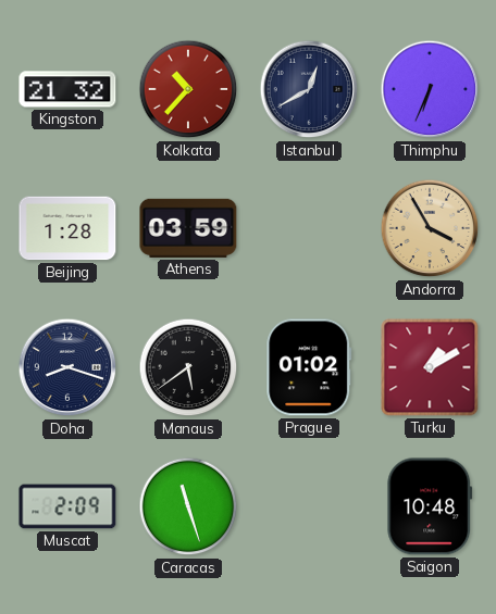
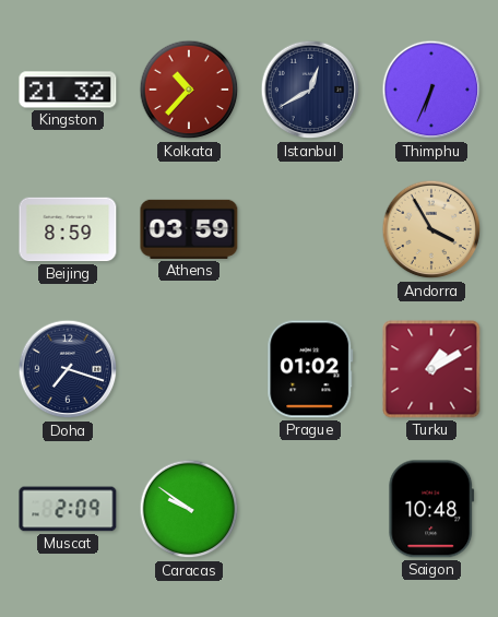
Beijing: 1:28 -> 8:59
Doha: 8:18 -> 7:18
Manaus: 5:39 -> none
Caracas: 11:27 -> 9:51
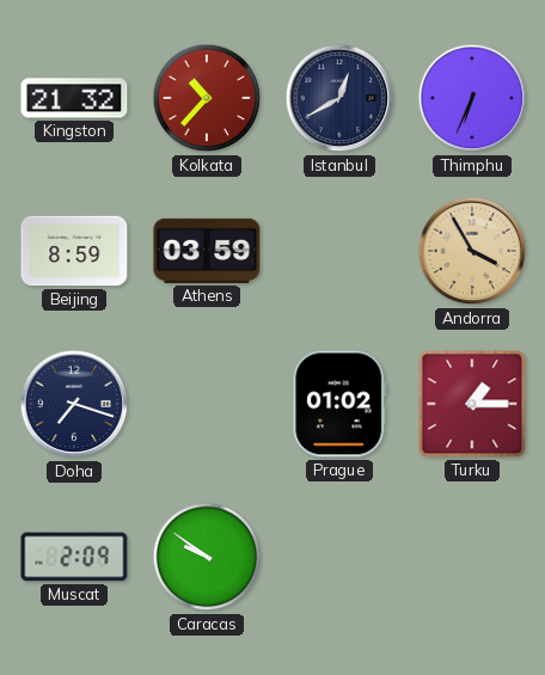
Turku: 1:10 -> 1:15
Saigon: 10:48 -> none
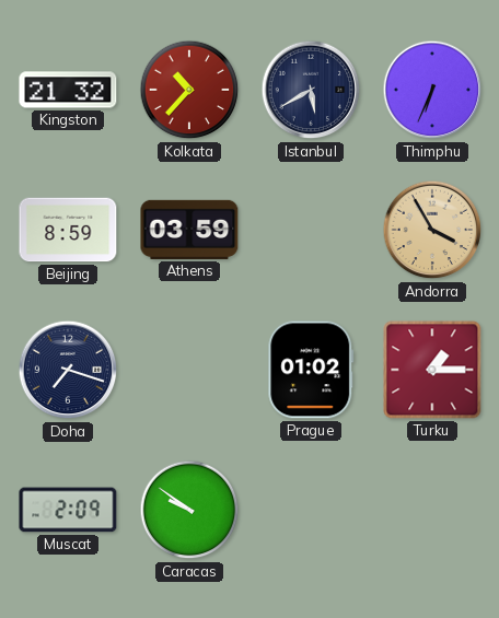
Istanbul: 12:40 -> 5:40
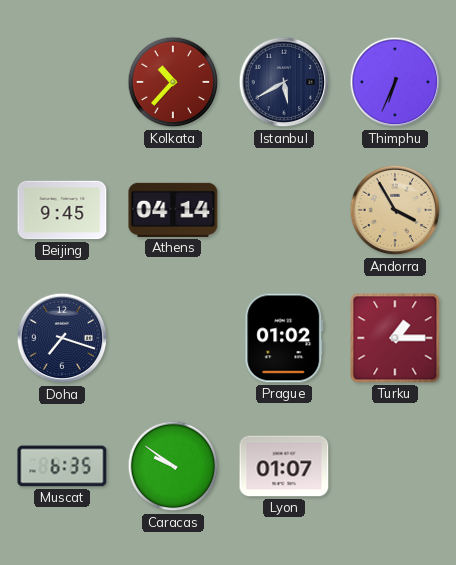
Kingston: 21:32 -> none
Beijing: 8:59 -> 9:45
Athens: 03:59 -> 04:14
Muscat: 2:09 -> 6:35
Lyon: none -> 01:07
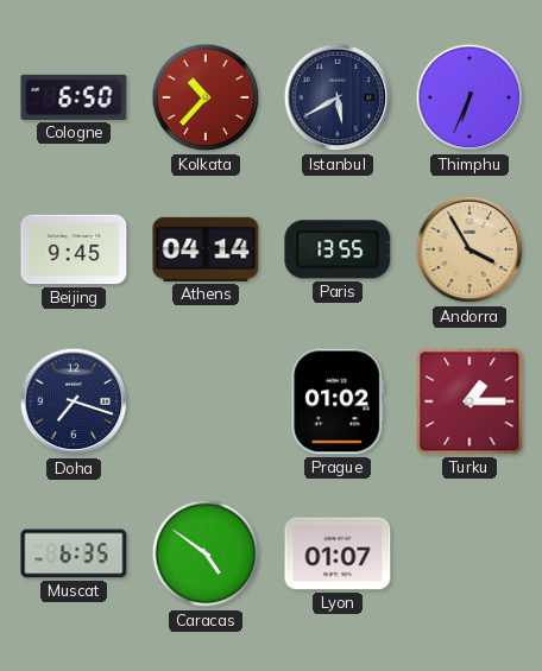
Cologne: none -> 6:50
Paris: none -> 13:55
Caracas: 9:51 -> 4:51
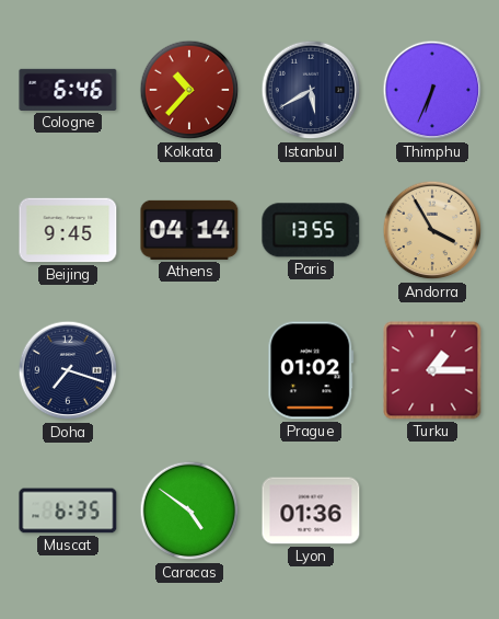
Cologne: 6:50 -> 6:46
Lyon: 01:07 -> 01:36
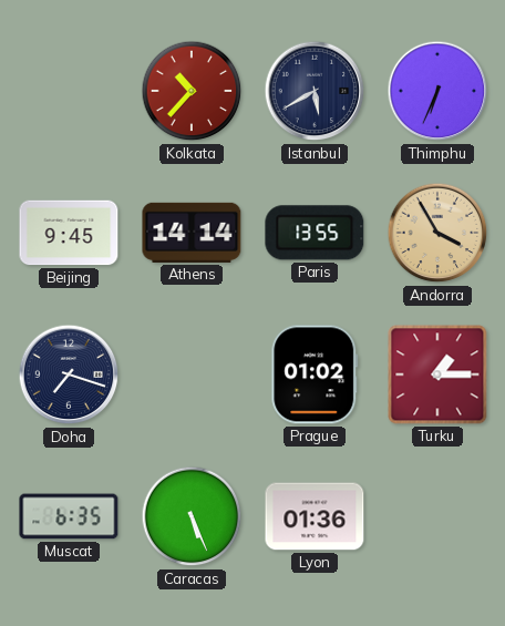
Cologne: 6:46 -> none
Athens: 04:14 -> 14:14
Caracas: 4:51 -> 5:26
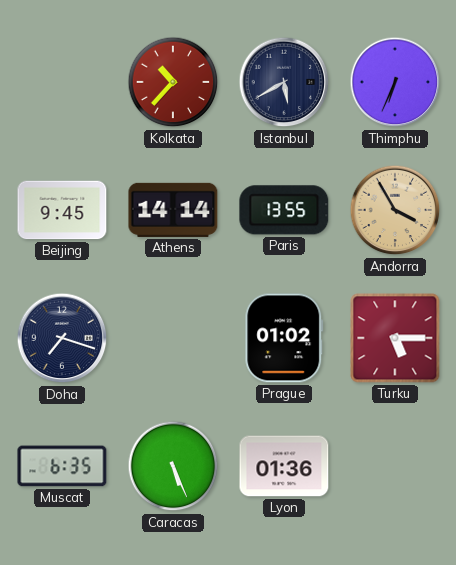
Turku: 1:15 -> 5:15
